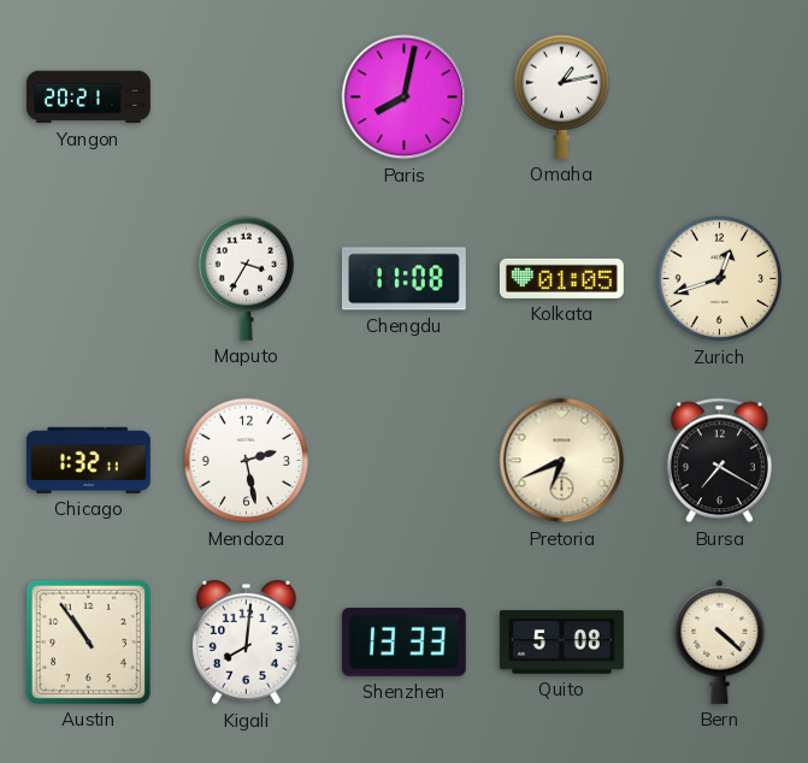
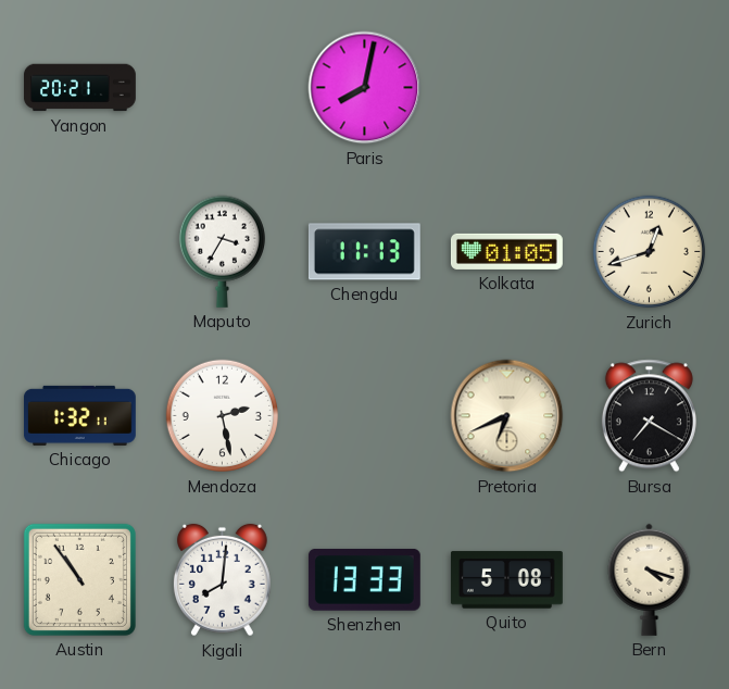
Omaha: 1:13 -> none
Chengdu: 11:08 -> 11:13
Bern: 4:22 -> 4:18
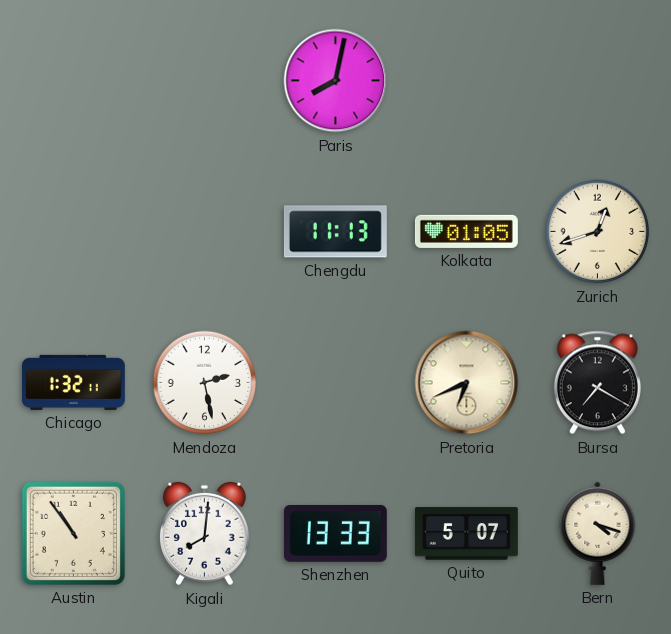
Yangon: 20:21 -> none
Maputo: 3:35 -> none
Quito: 5:08 -> 5:07
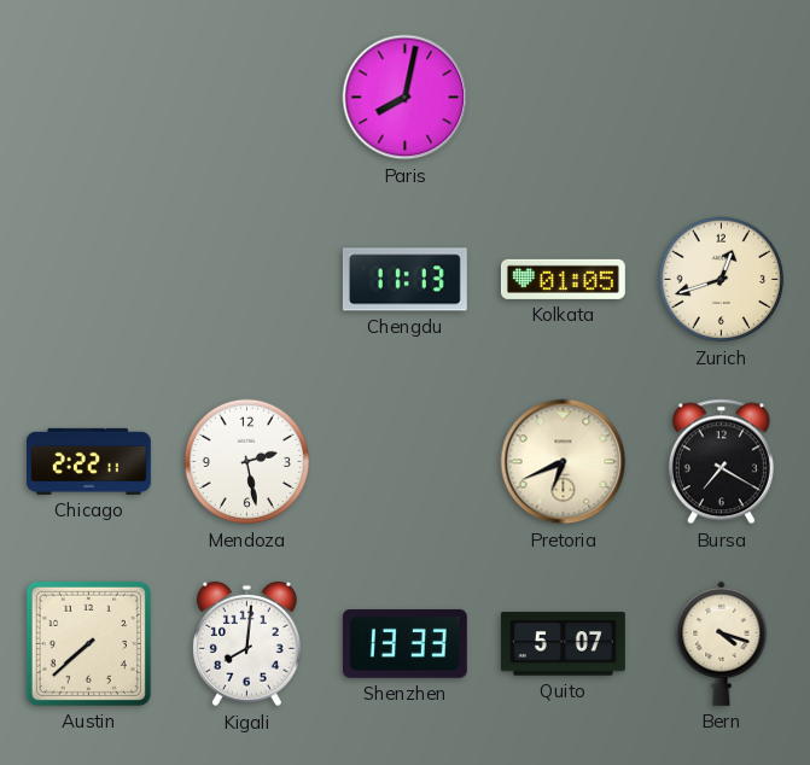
Chicago: 1:32 -> 2:22
Austin: 10:54 -> 7:38
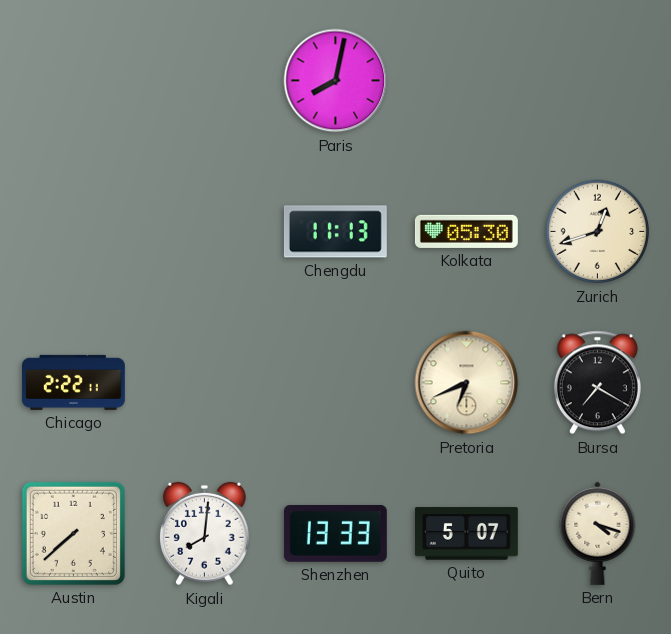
Kolkata: 01:05 -> 05:30
Mendoza: 2:28 -> none
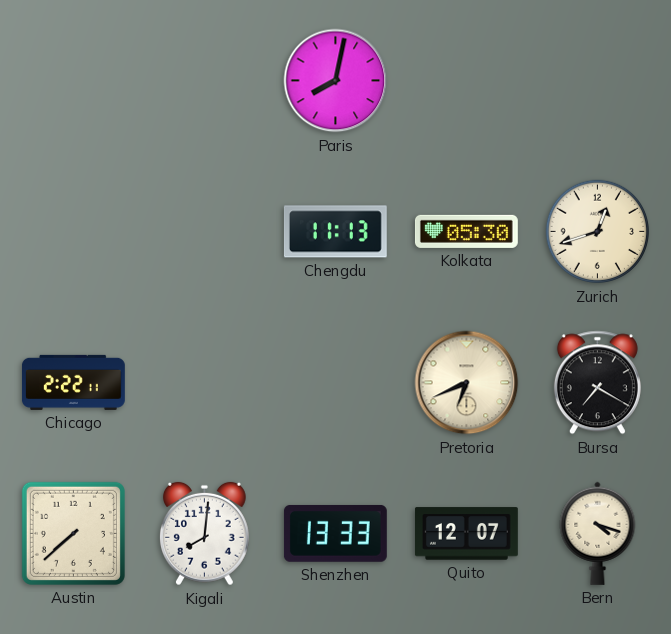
Quito: 5:07 -> 12:07
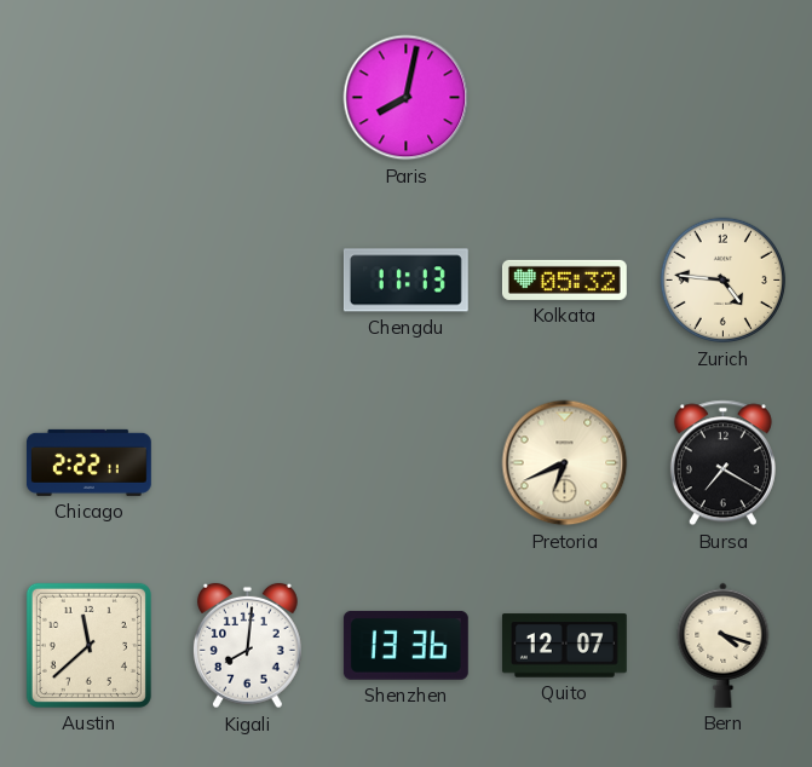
Kolkata: 05:30 -> 05:32
Zurich: 12:42 -> 4:46
Austin: 7:38 -> 11:38
Shenzhen: 13:33 -> 13:36
